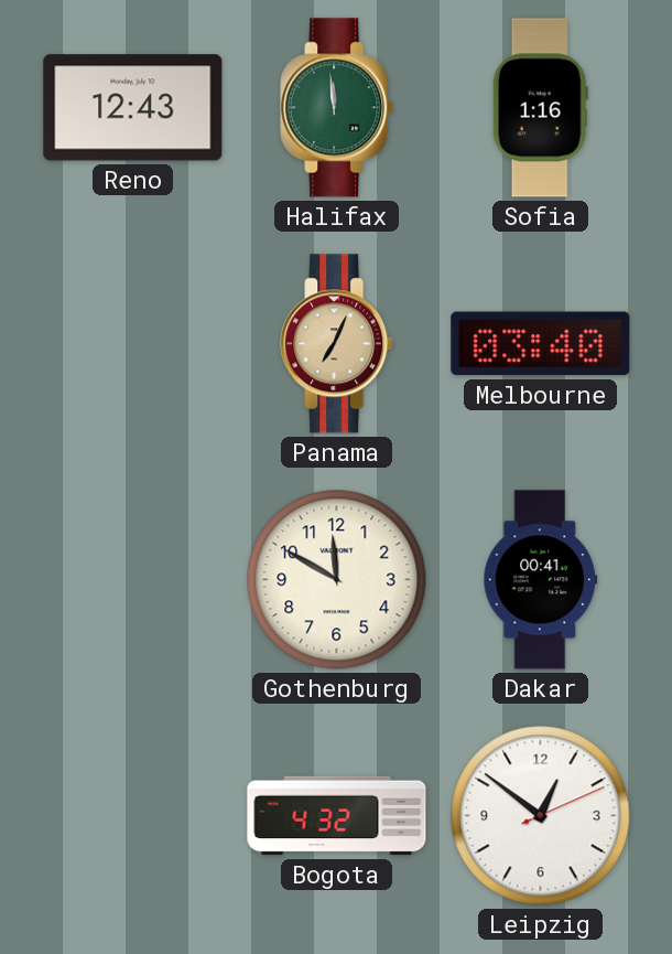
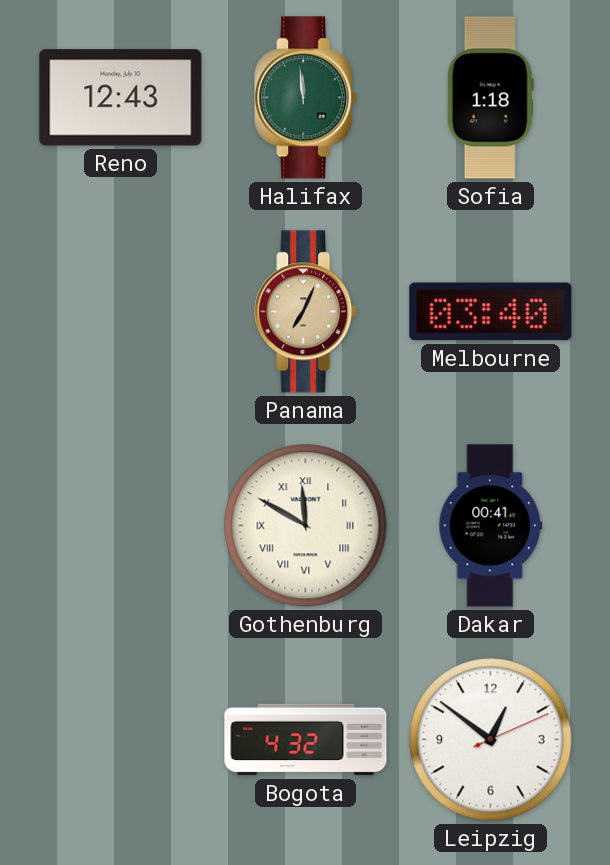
Sofia: 1:16 -> 1:18
Gothenburg numerals: Arabic -> Roman
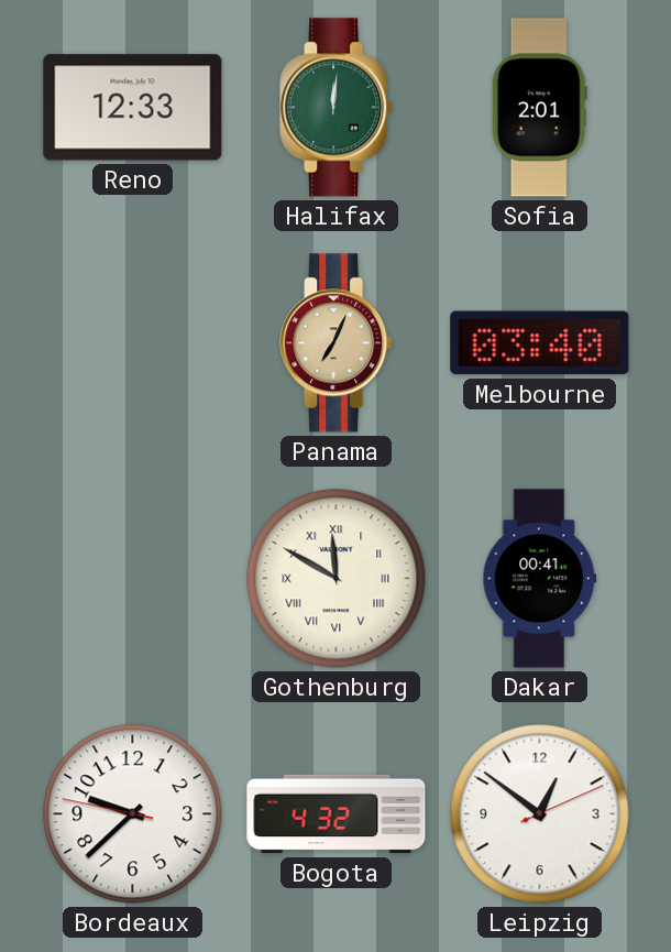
Reno: 12:43 -> 12:33
Halifax: 11:59 -> 12:01
Sofia: 1:18 -> 2:01
Bordeaux: none -> 9:37
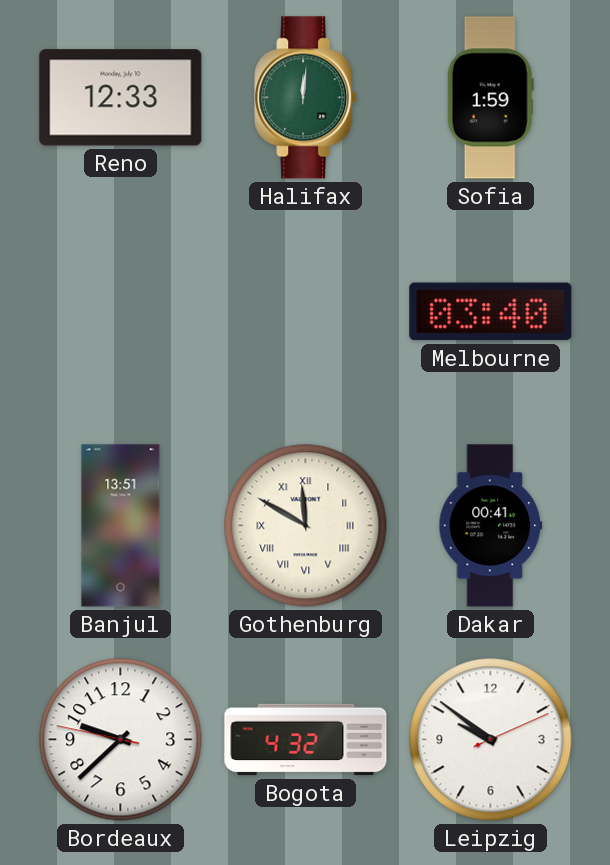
Sofia: 2:01 -> 1:59
Panama: 7:04 -> none
Banjul: none -> 13:51
Leipzig: 12:51 -> 9:51
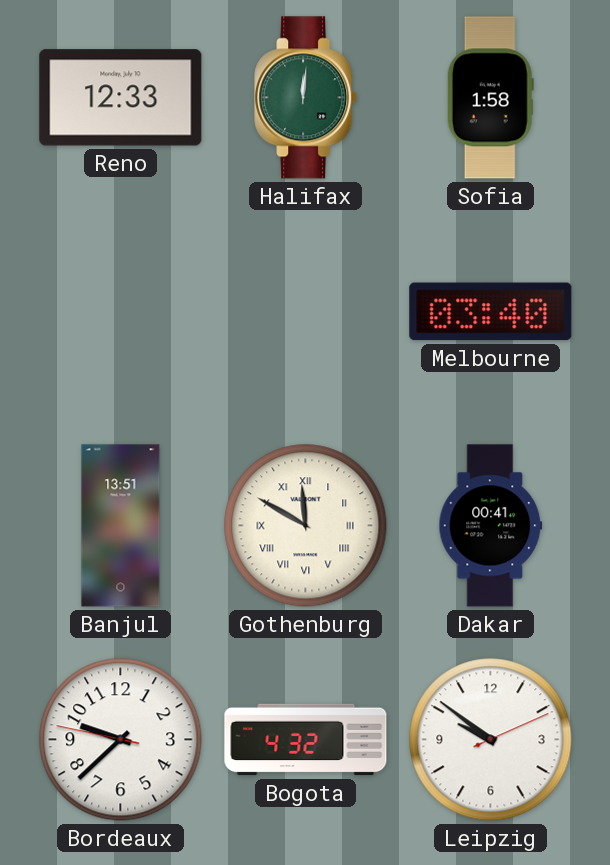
Sofia: 1:59 -> 1:58
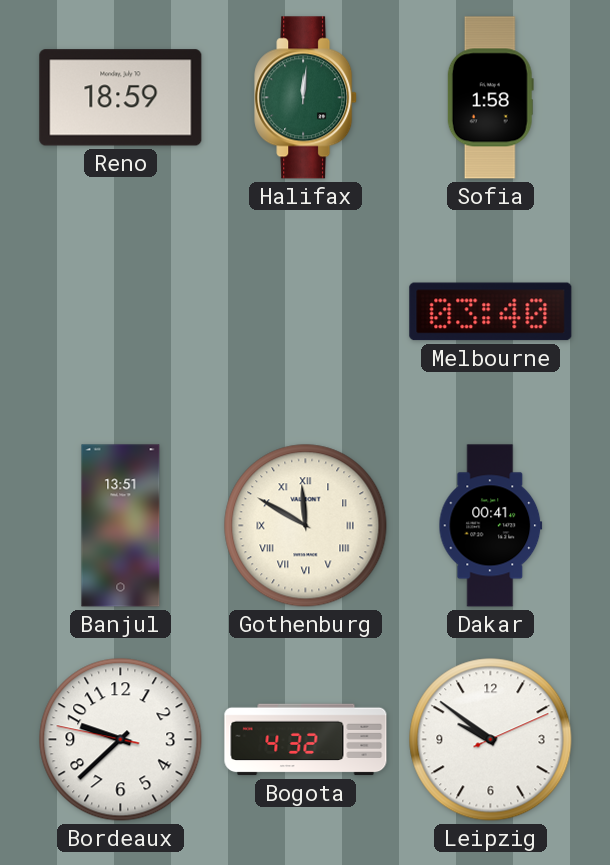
Reno: 12:33 -> 18:59
